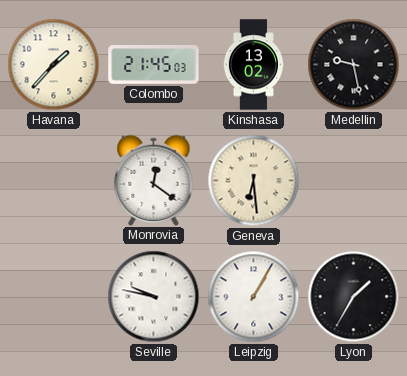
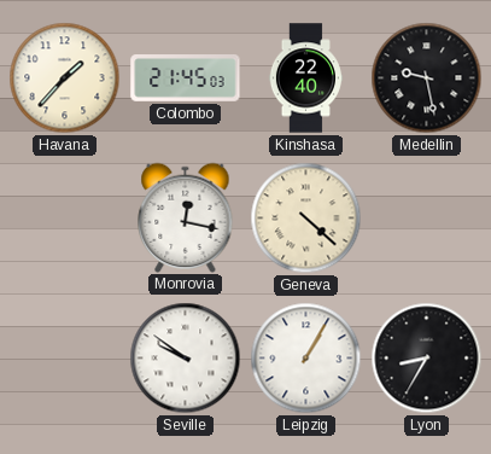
Kinshasa: 13:02 -> 22:40
Monrovia: 12:21 -> 12:17
Geneva: 6:29 -> 4:22
Seville: 9:47 -> 9:51
Lyon: 1:35 -> 8:35
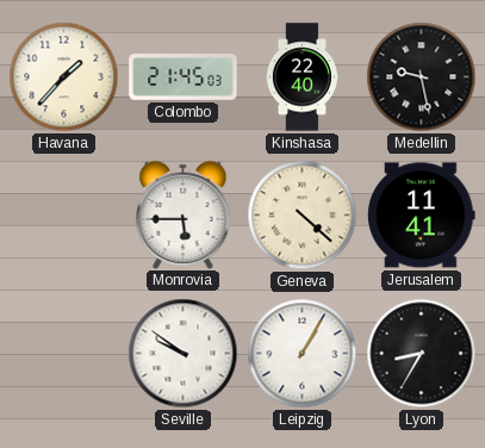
Monrovia: 12:17 -> 5:45
Jerusalem: none -> 11:41
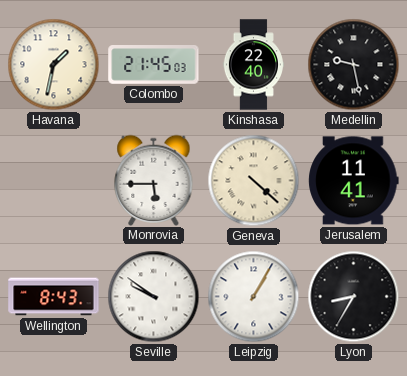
Havana: 1:37 -> 1:32
Wellington: none -> 8:43
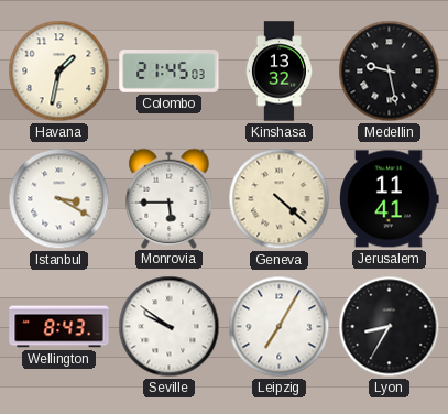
Kinshasa: 22:40 -> 13:32
Istanbul: none -> 3:20
Leipzig: 1:05 -> 7:05
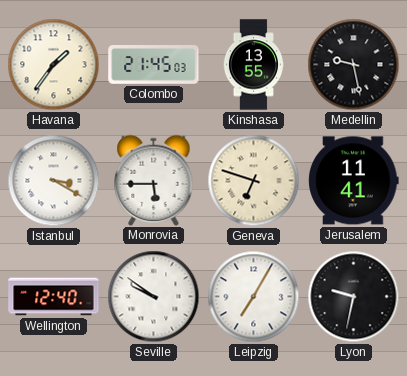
Havana: 1:32 -> 1:36
Kinshasa: 13:32 -> 13:55
Geneva: 4:22 -> 6:48
Wellington: 8:43 -> 12:40
Lyon: 8:35 -> 9:32
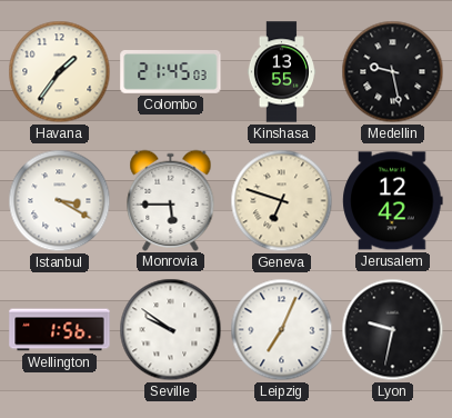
Jerusalem: 11:41 -> 12:42
Wellington: 12:40 -> 1:56
Leipzig: 7:05 -> 7:04
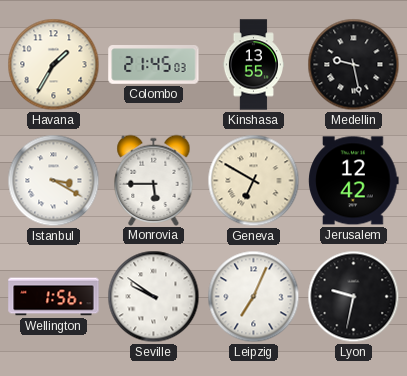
Havana: 1:36 -> 1:35
Geneva: 6:48 -> 6:50
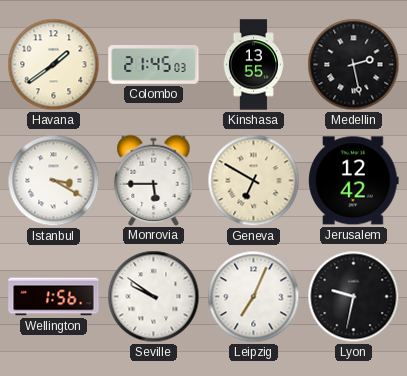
Havana: 1:35 -> 1:39
Medellin: 9:28 -> 2:28
